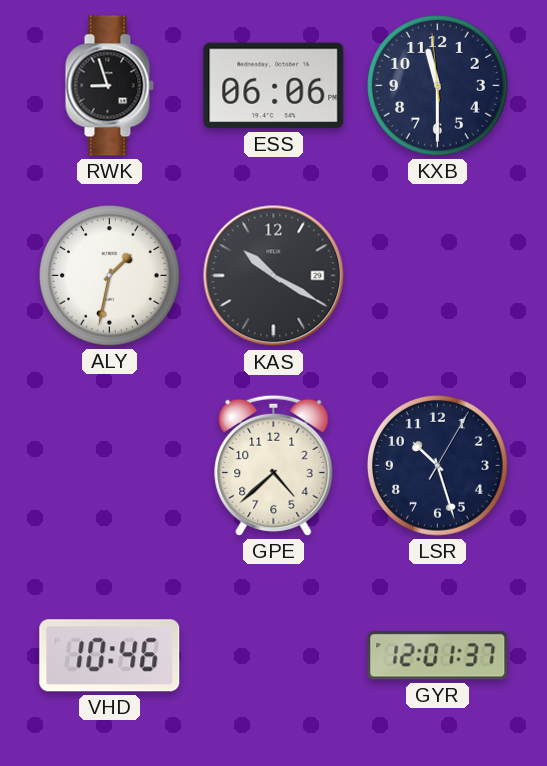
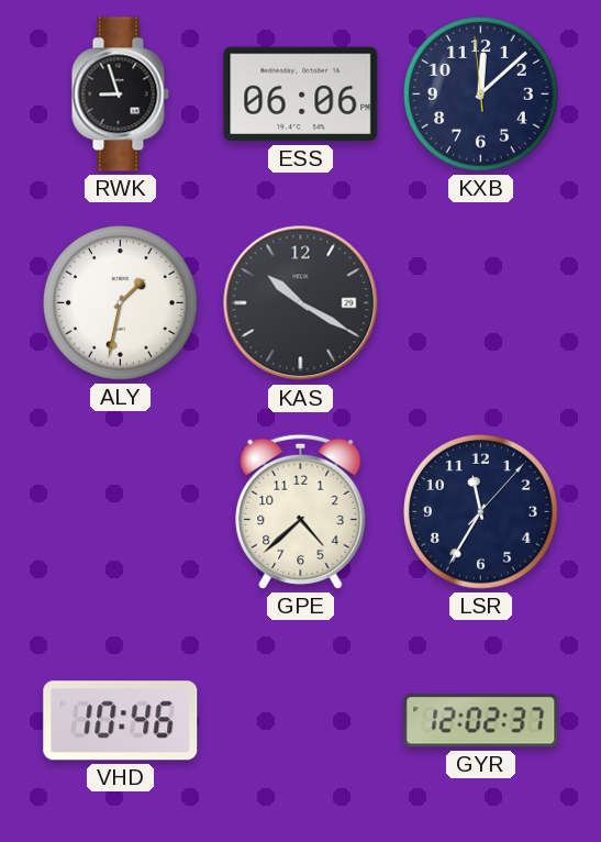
KXB: 11:29 -> 12:07
LSR: 10:27 -> 11:35
GYR: 12:01 -> 12:02
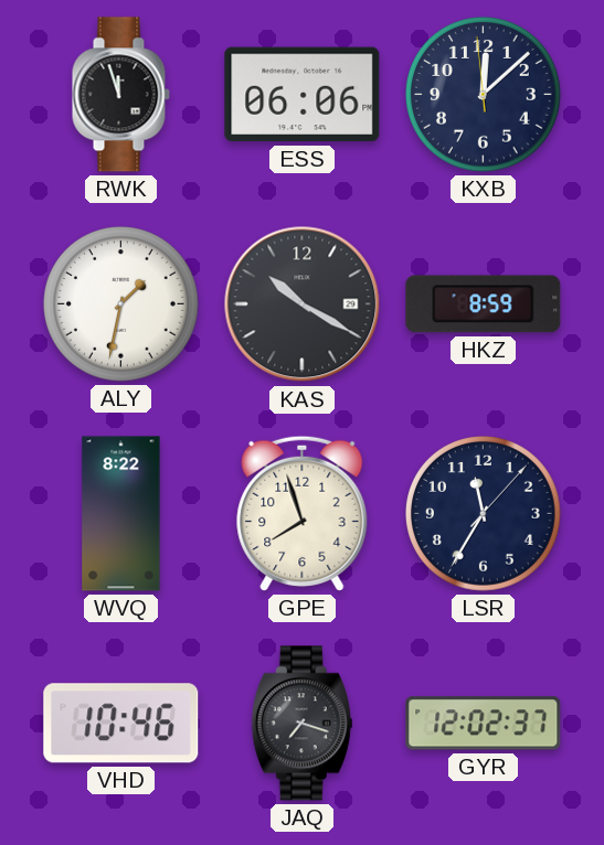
RWK: 8:57 -> 11:57
HKZ: none -> 8:59
WVQ: none -> 8:22
GPE: 4:38 -> 7:57
JAQ: none -> 7:18
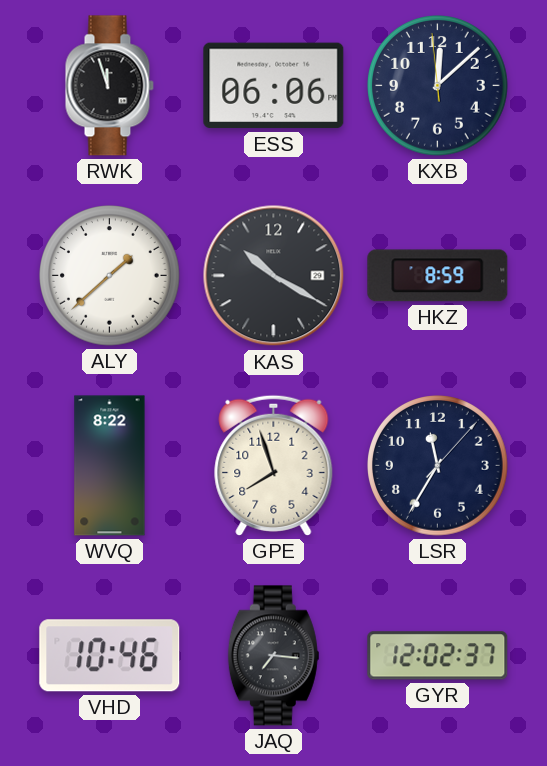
ALY: 1:32 -> 1:38
JAQ: 7:18 -> 7:16
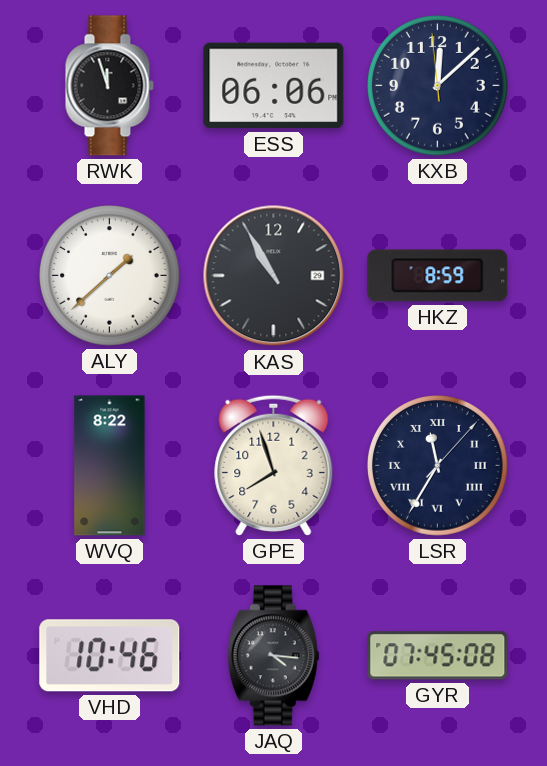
KAS: 10:20 -> 10:55
LSR numerals: Arabic -> Roman
JAQ: 7:16 -> 4:16
GYR: 12:02 -> 07:45
